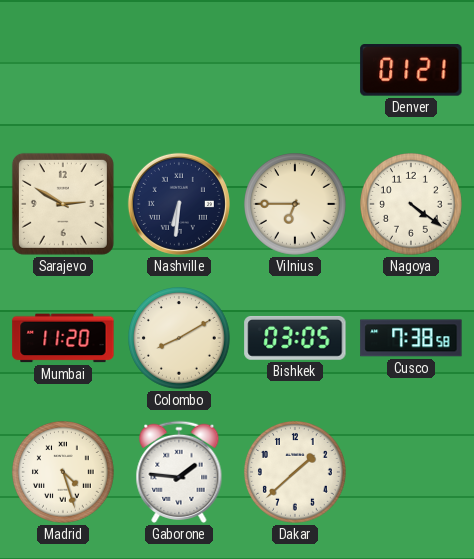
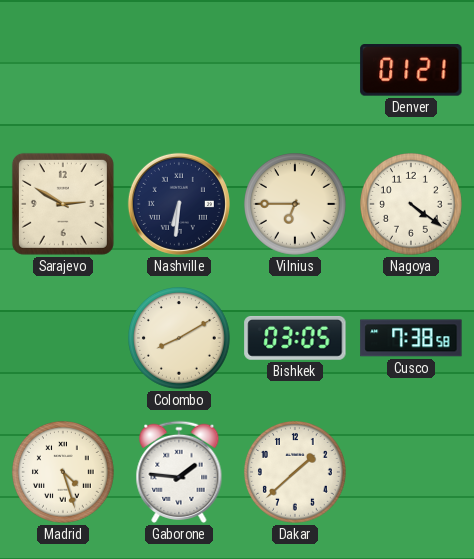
Mumbai: 11:20 -> none
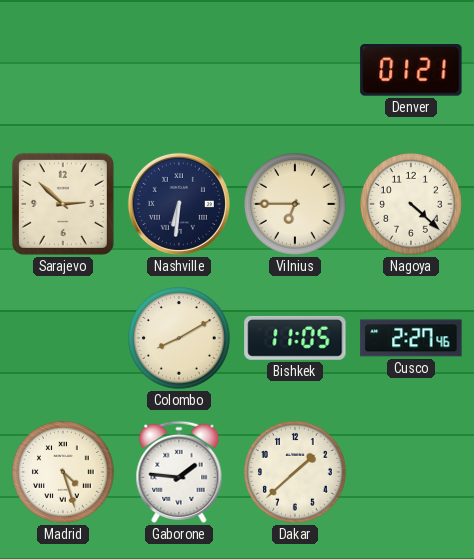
Sarajevo: 2:50 -> 2:52
Nagoya: 4:21 -> 4:22
Bishkek: 03:05 -> 11:05
Cusco: 7:38 -> 2:27
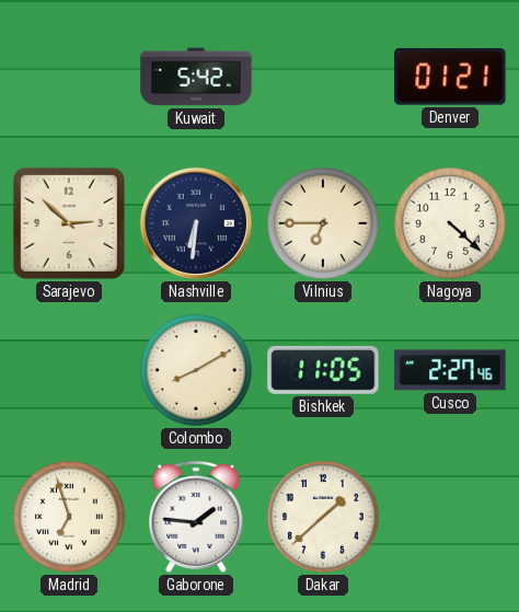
Kuwait: none -> 5:42
Madrid: 4:27 -> 6:57
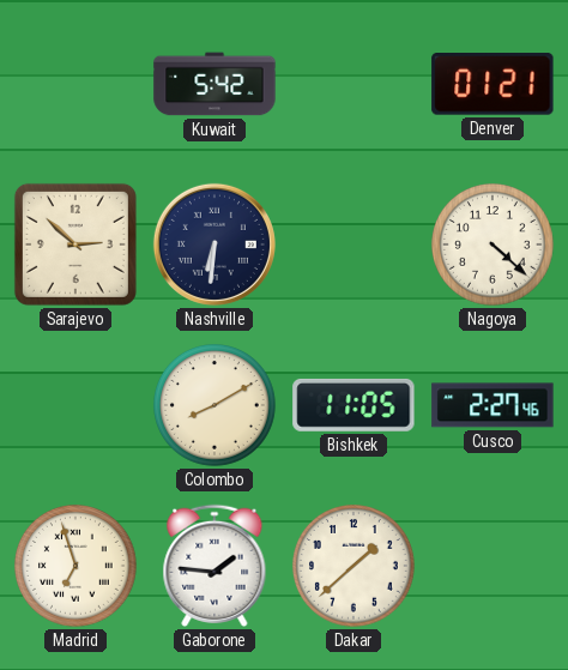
Vilnius: 6:45 -> none
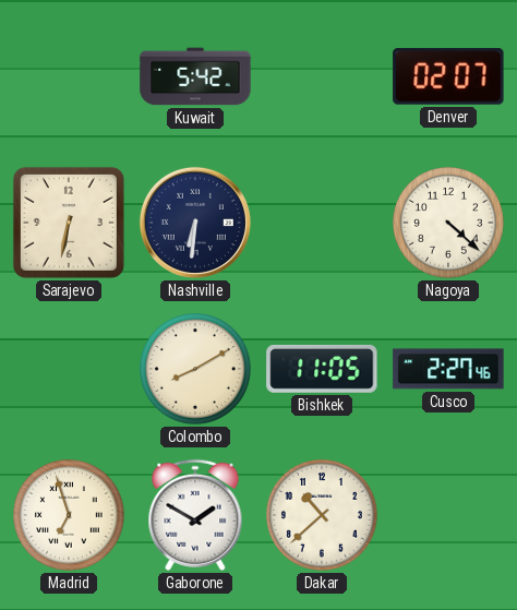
Denver: 01:21 -> 02:07
Sarajevo: 2:52 -> 6:32
Gaborone: 1:46 -> 1:50
Dakar: 1:38 -> 10:38
